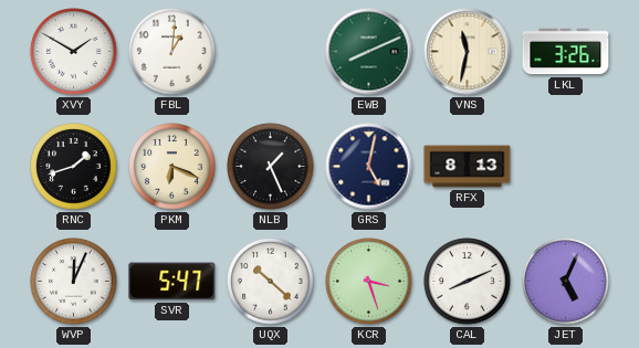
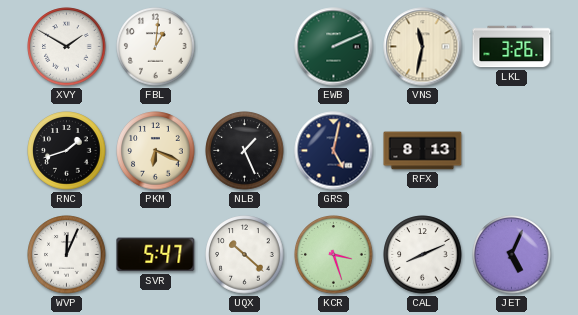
EWB: 8:11 -> 2:11
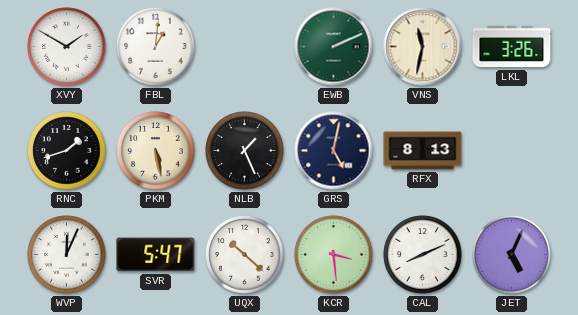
PKM: 6:19 -> 5:28
KCR: 3:27 -> 3:29
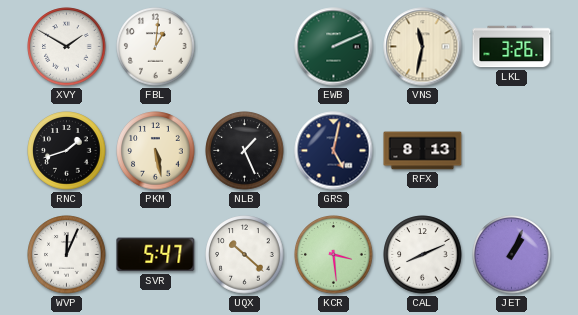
JET: 5:04 -> 1:04
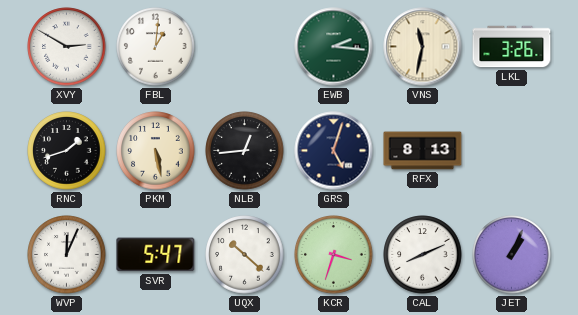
XVY: 1:50 -> 2:50
EWB: 2:11 -> 2:16
NLB: 1:26 -> 12:44
GRS: 5:02 -> 5:03
KCR: 3:29 -> 3:33
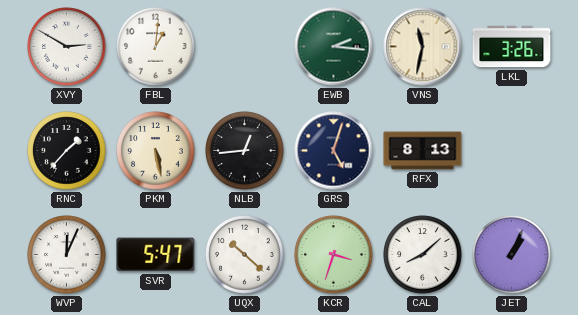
RNC: 1:42 -> 1:37
CAL: 8:11 -> 8:08
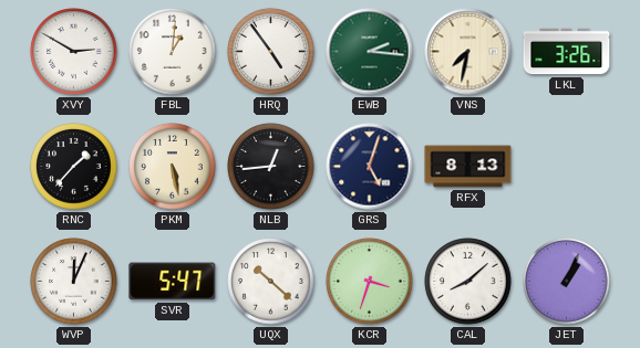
HRQ: none -> 4:54
VNS: 11:32 -> 7:32
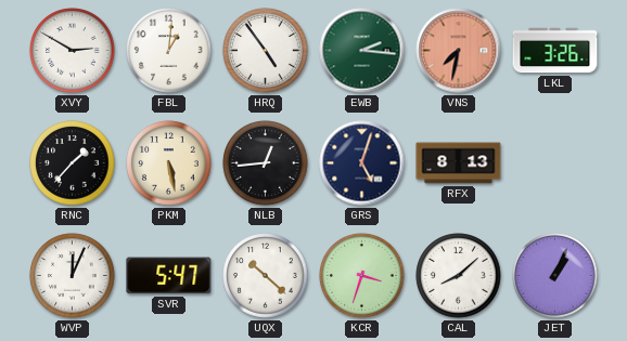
VNS dial: cream -> salmon
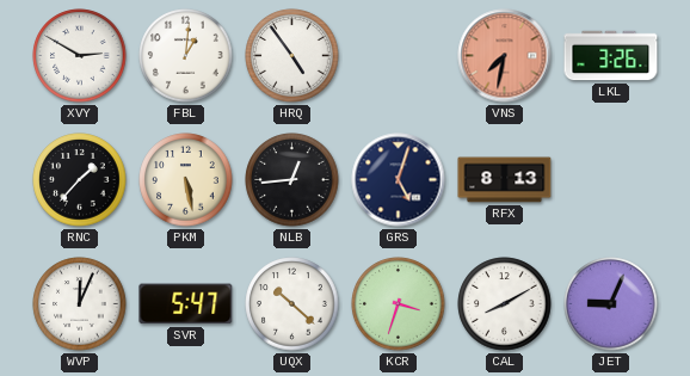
EWB: 2:16 -> none
CAL: 8:08 -> 8:10
JET: 1:04 -> 9:04
